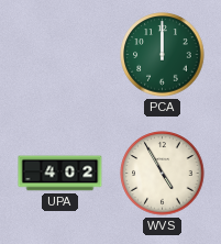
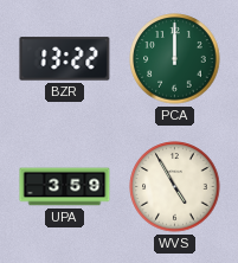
BZR: none -> 13:22
UPA: 4:02 -> 3:59
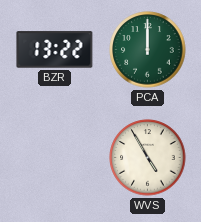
UPA: 3:59 -> none
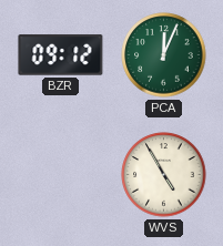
BZR: 13:22 -> 09:12
PCA: 12:00 -> 12:04
